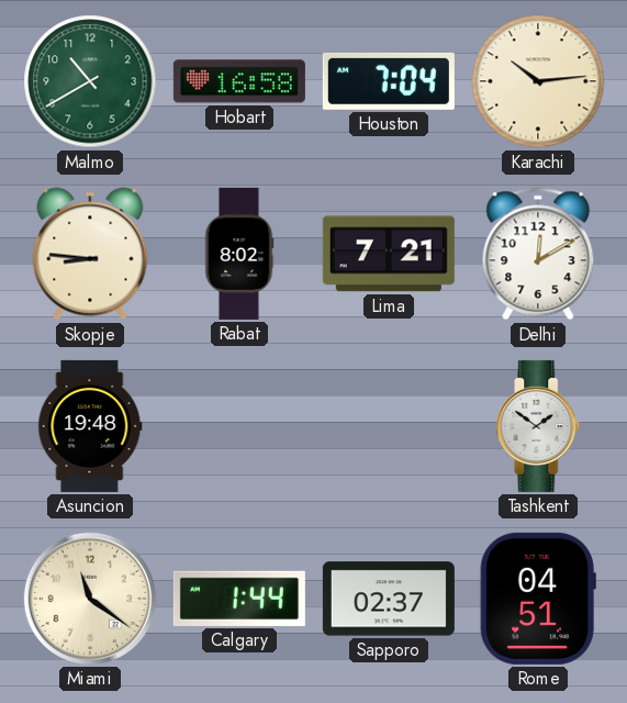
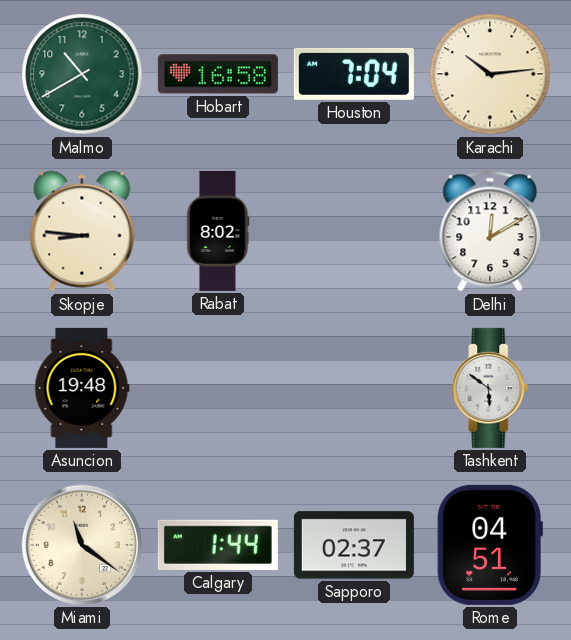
Lima: 7:21 -> none
Tashkent: 1:51 -> 5:51
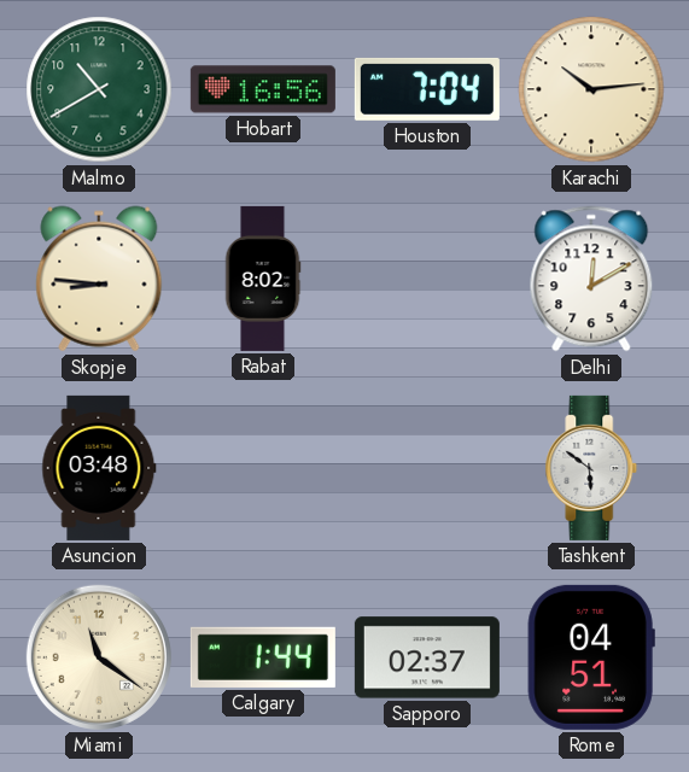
Hobart: 16:58 -> 16:56
Asuncion: 19:48 -> 03:48
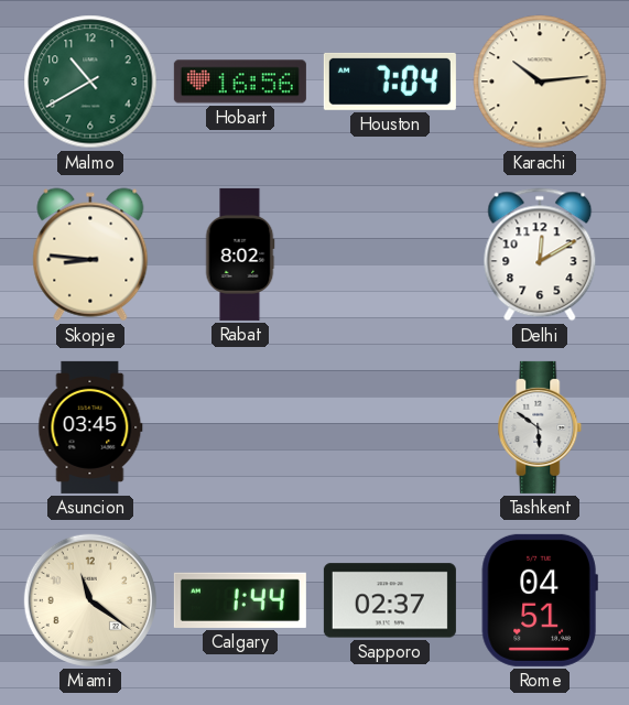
Asuncion: 03:48 -> 03:45
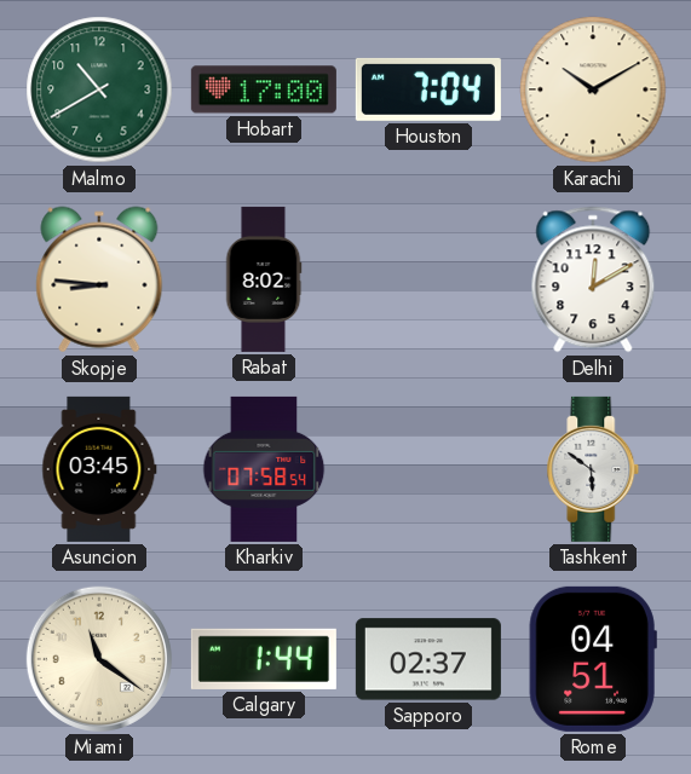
Hobart: 16:56 -> 17:00
Karachi: 10:14 -> 10:10
Kharkiv: none -> 07:58
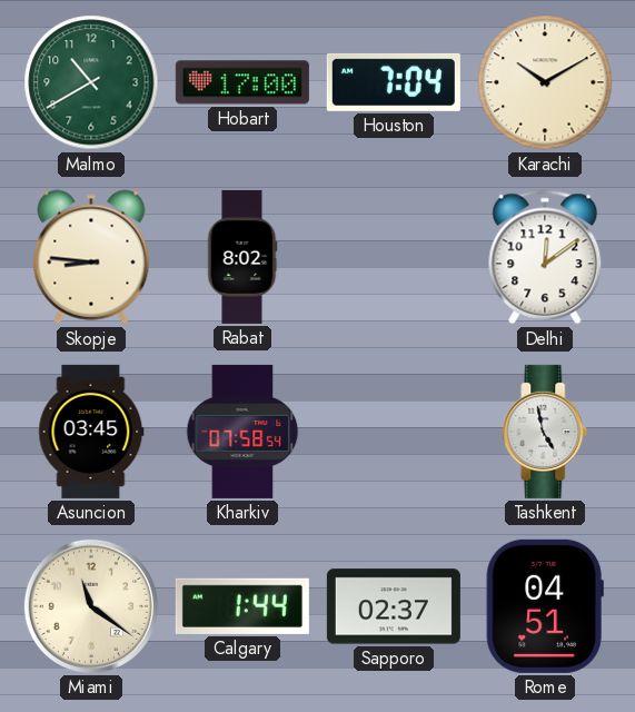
Delhi: 12:10 -> 12:09
Tashkent: 5:51 -> 4:58
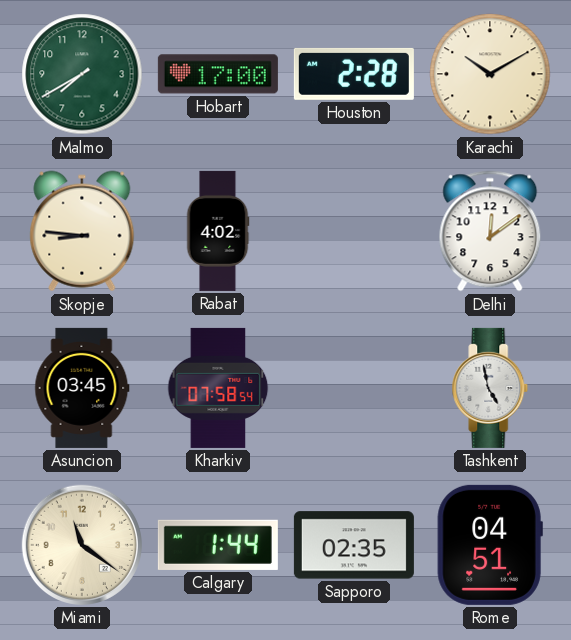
Malmo: 10:40 -> 7:40
Houston: 7:04 -> 2:28
Rabat: 8:02 -> 4:02
Sapporo: 02:37 -> 02:35
